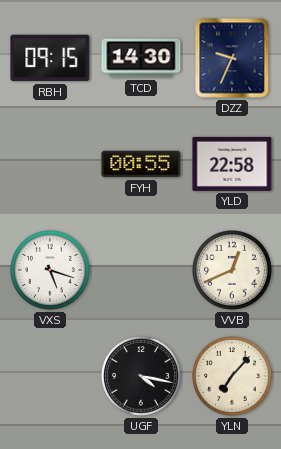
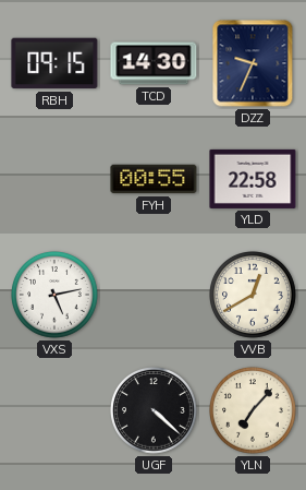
VXS: 5:18 -> 5:13
VVB: 12:41 -> 12:40
UGF: 4:17 -> 4:22
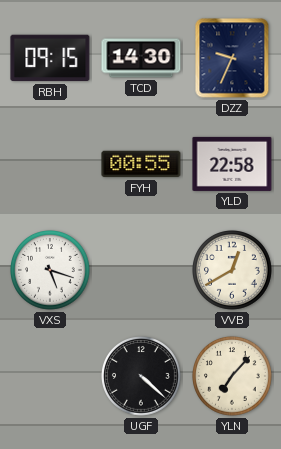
VXS: 5:13 -> 5:18
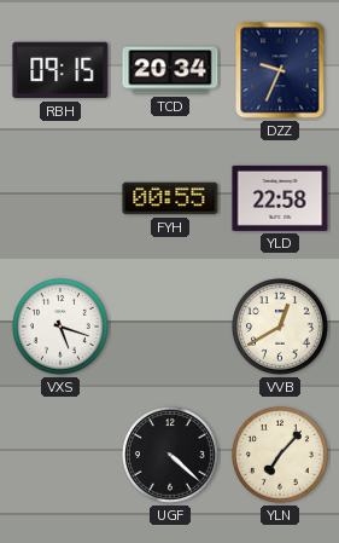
TCD: 14:30 -> 20:34
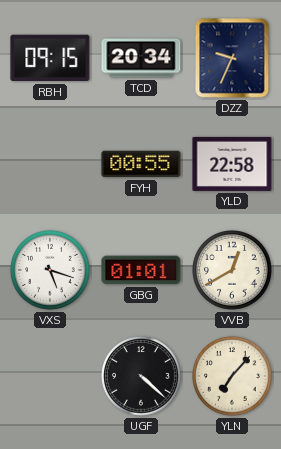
GBG: none -> 01:01
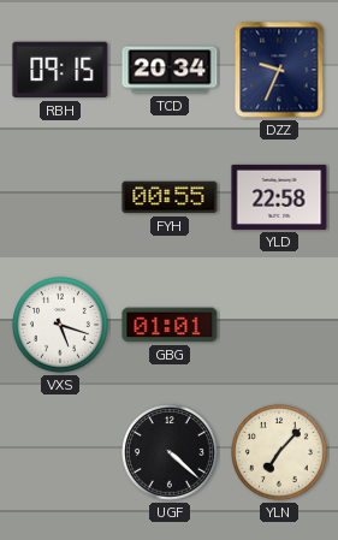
VVB: 12:40 -> none
